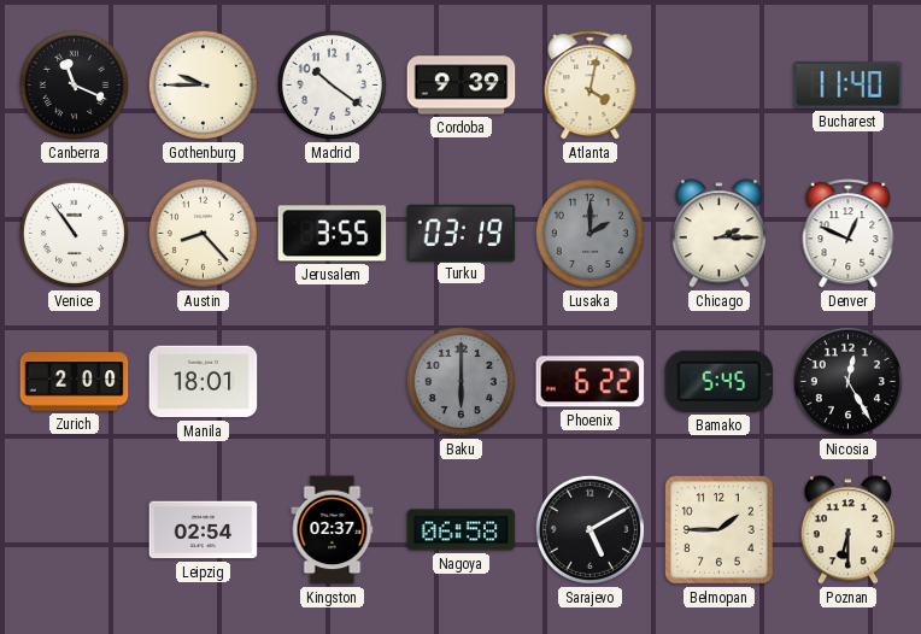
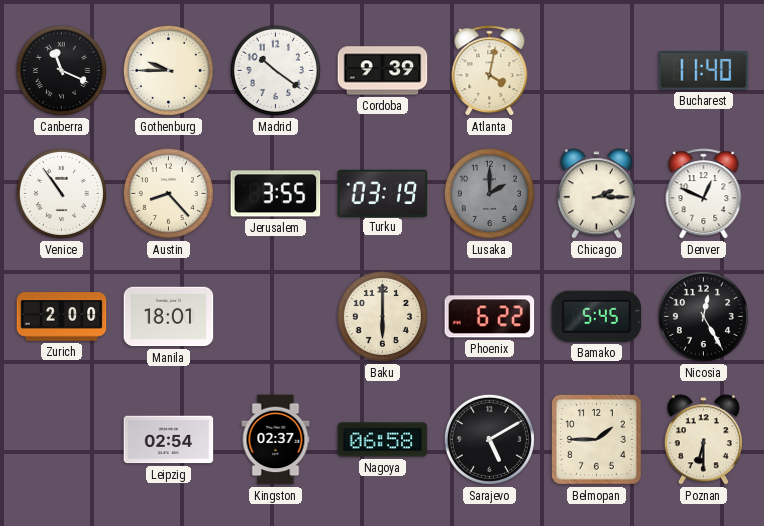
Baku dial: grey -> cream
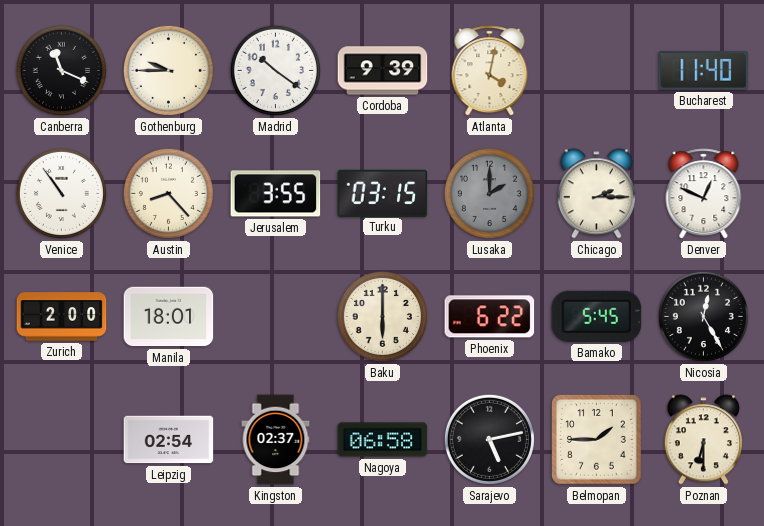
Turku: 03:19 -> 03:15
Sarajevo: 5:10 -> 5:13
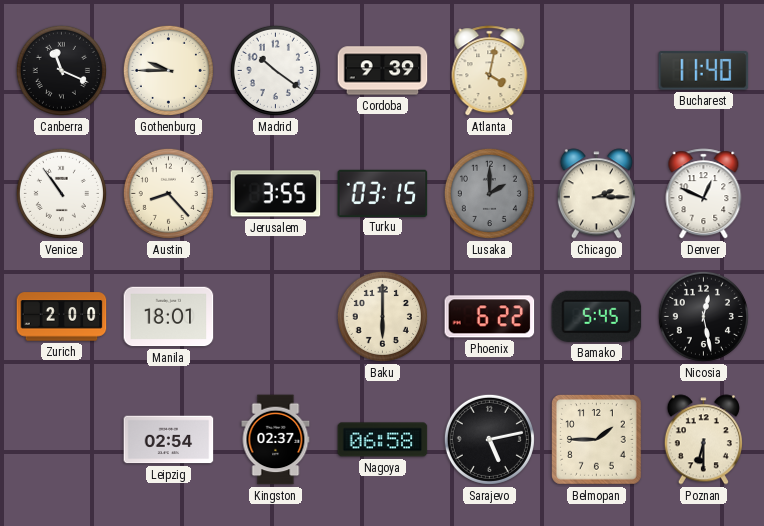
Nicosia: 12:25 -> 12:28
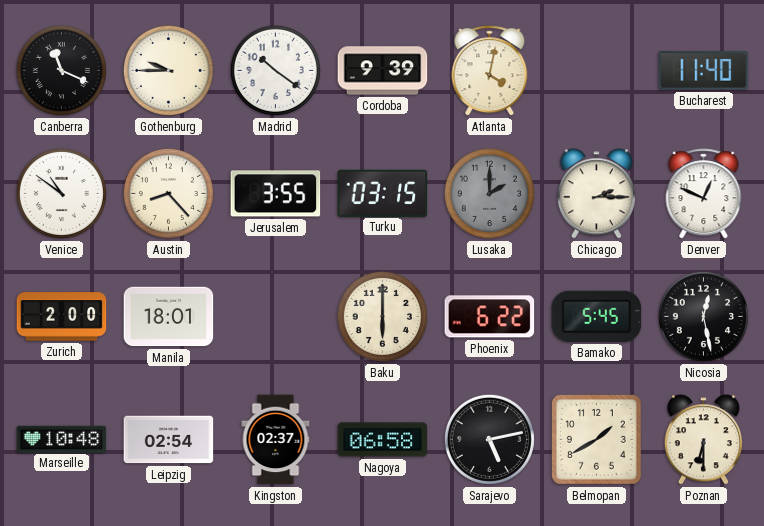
Venice: 10:54 -> 10:51
Marseille: none -> 10:48
Belmopan: 1:45 -> 1:40
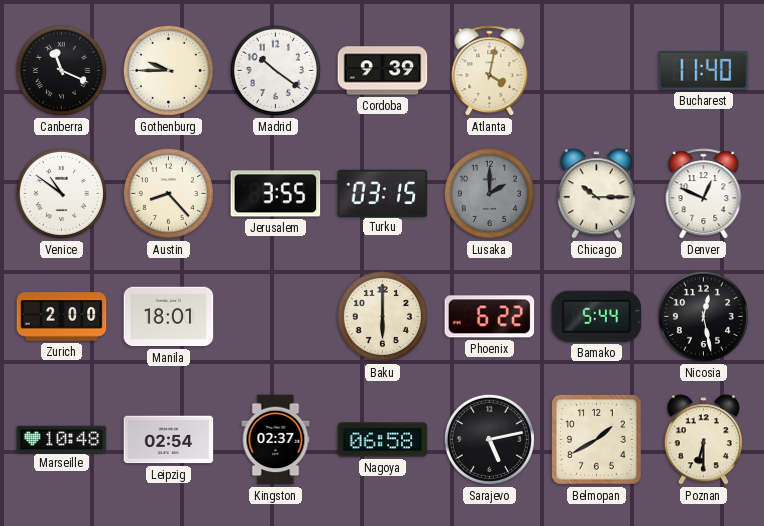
Chicago: 2:15 -> 10:15
Bamako: 5:45 -> 5:44
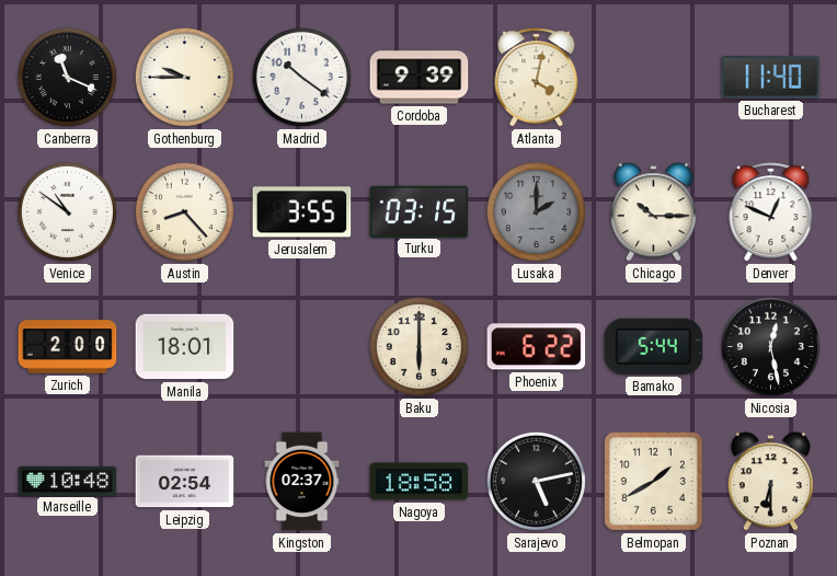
Nagoya: 06:58 -> 18:58
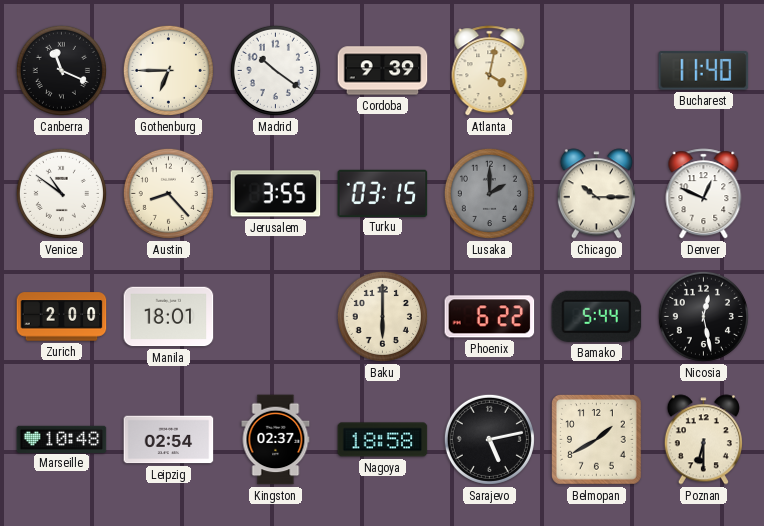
Gothenburg: 9:45 -> 6:45
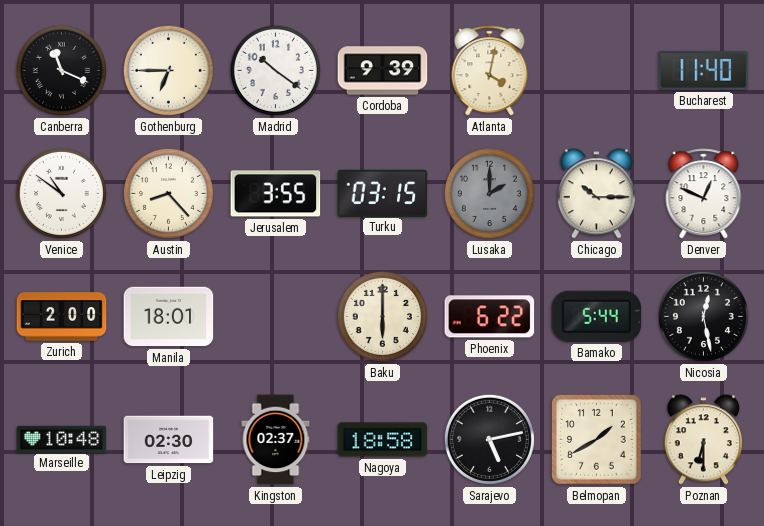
Leipzig: 02:54 -> 02:30
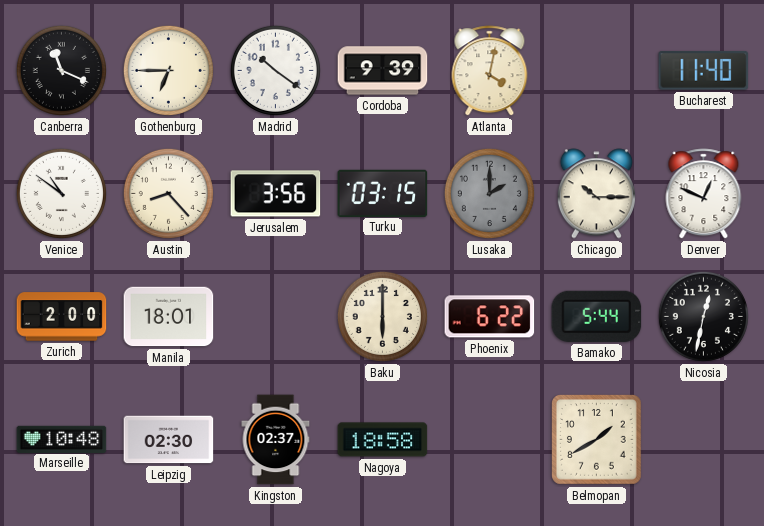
Jerusalem: 3:55 -> 3:56
Nicosia: 12:28 -> 12:32
Sarajevo: 5:13 -> none
Poznan: 6:30 -> none
